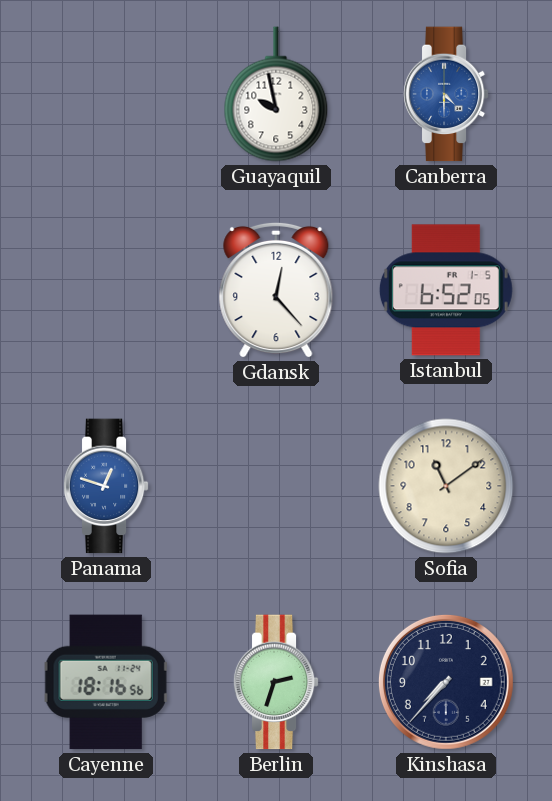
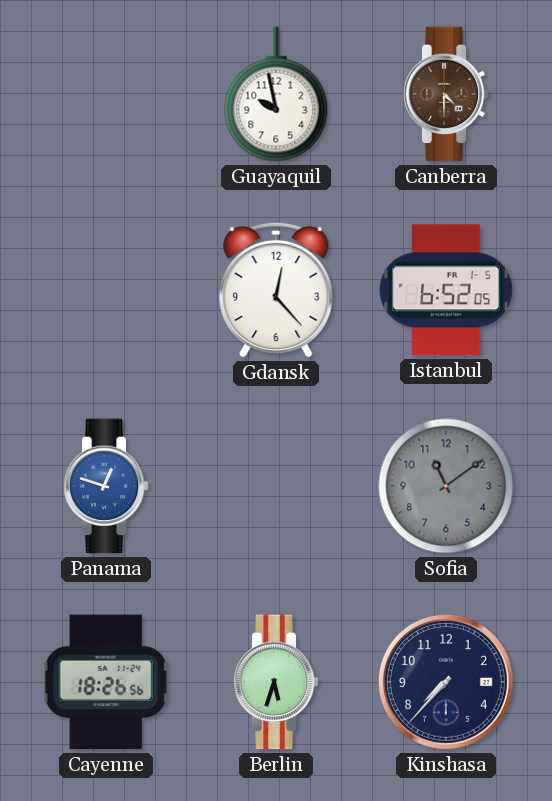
Canberra dial: blue -> brown
Sofia dial: cream -> grey
Cayenne: 18:16 -> 18:26
Berlin: 2:33 -> 5:33
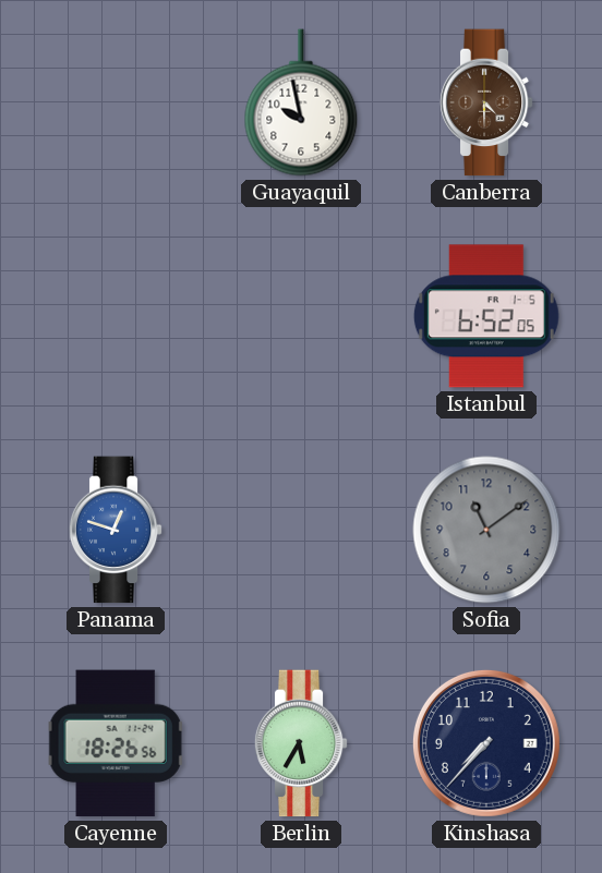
Gdansk: 12:23 -> none
Berlin: 5:33 -> 5:35
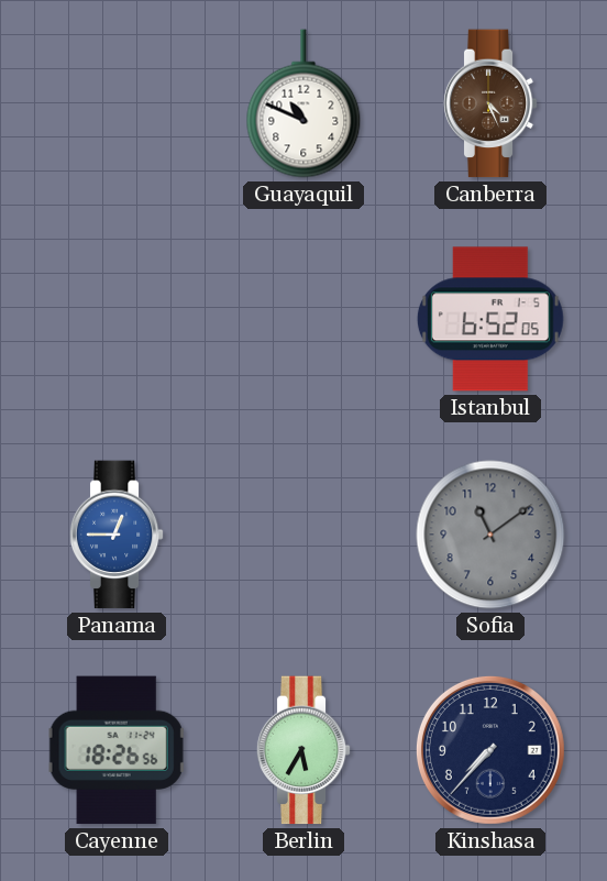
Guayaquil: 9:58 -> 10:49
Canberra: 4:30 -> 4:26
Panama: 12:48 -> 12:45
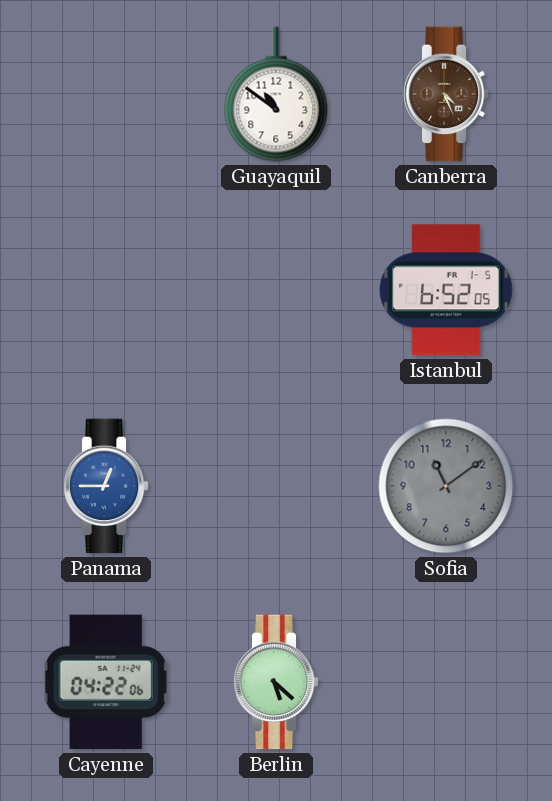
Guayaquil: 10:49 -> 10:51
Cayenne: 18:26 -> 04:22
Berlin: 5:35 -> 5:22
Kinshasa: 7:37 -> none
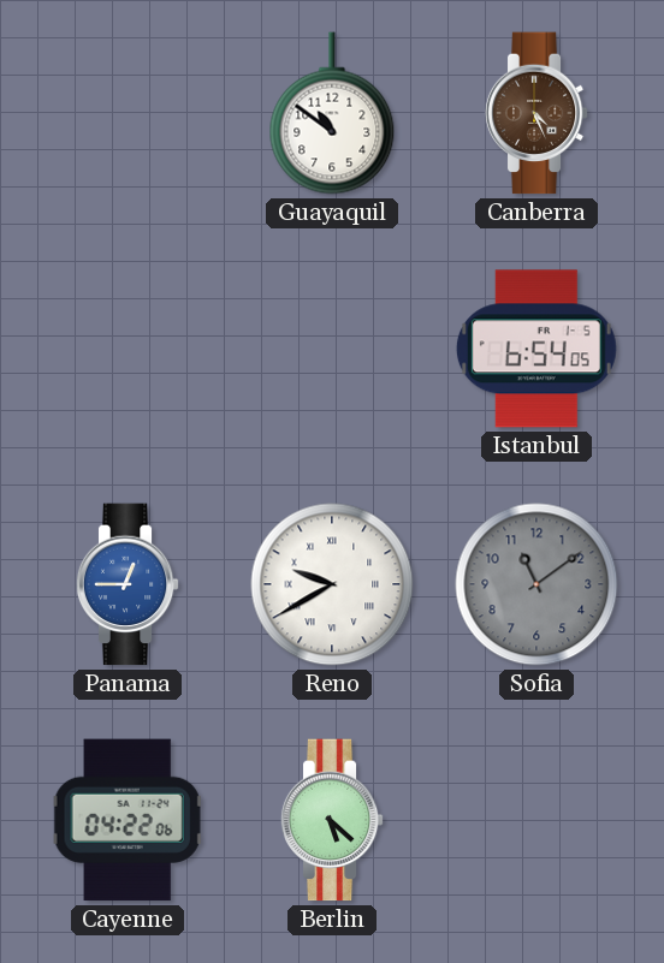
Istanbul: 6:52 -> 6:54
Reno: none -> 9:40
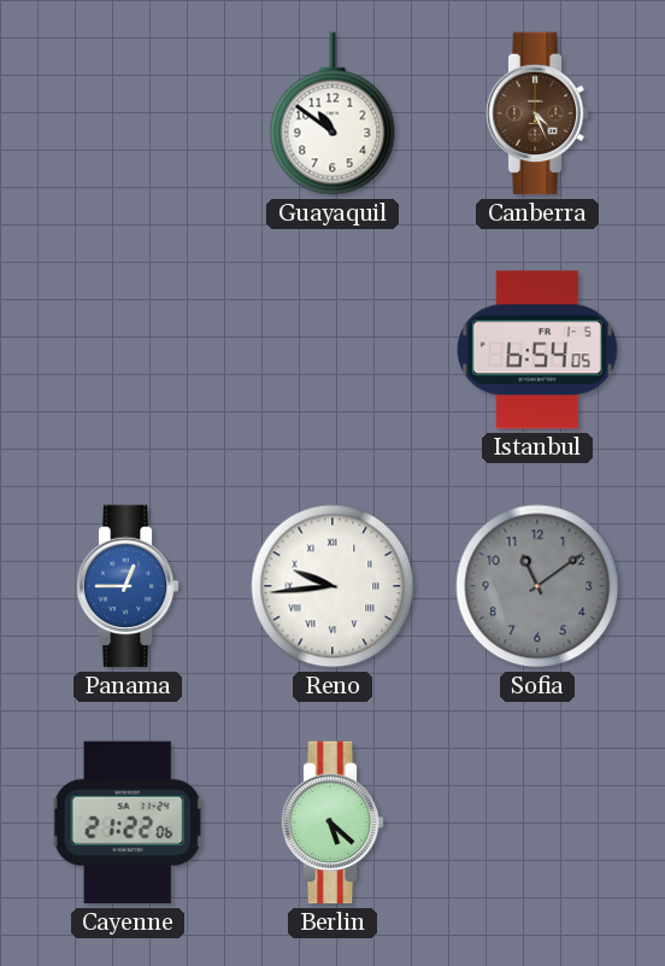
Reno: 9:40 -> 9:44
Cayenne: 04:22 -> 21:22
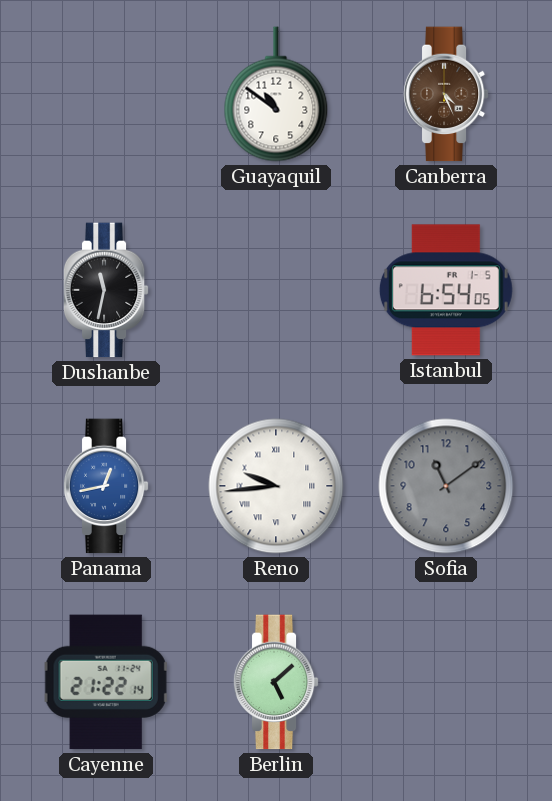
Dushanbe: none -> 11:32
Panama: 12:45 -> 12:43
Cayenne: 21:22:06 -> 21:22:14
Berlin: 5:22 -> 5:08
